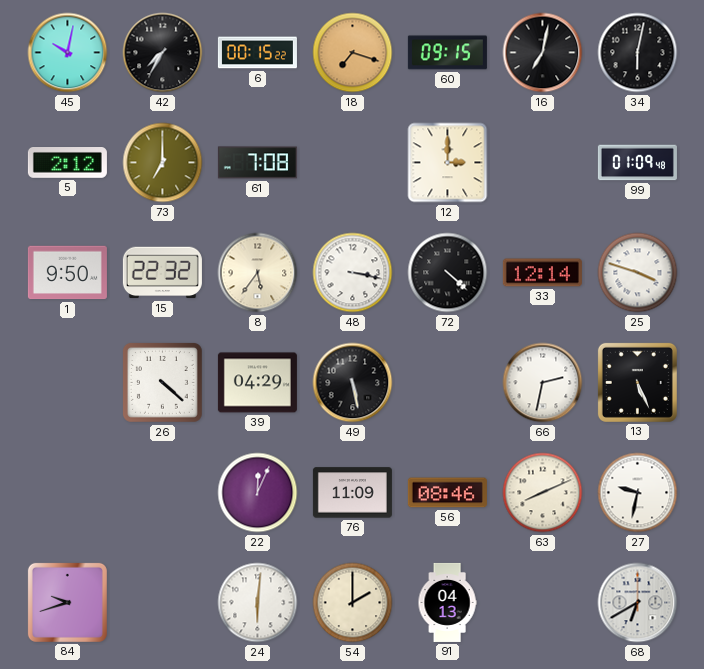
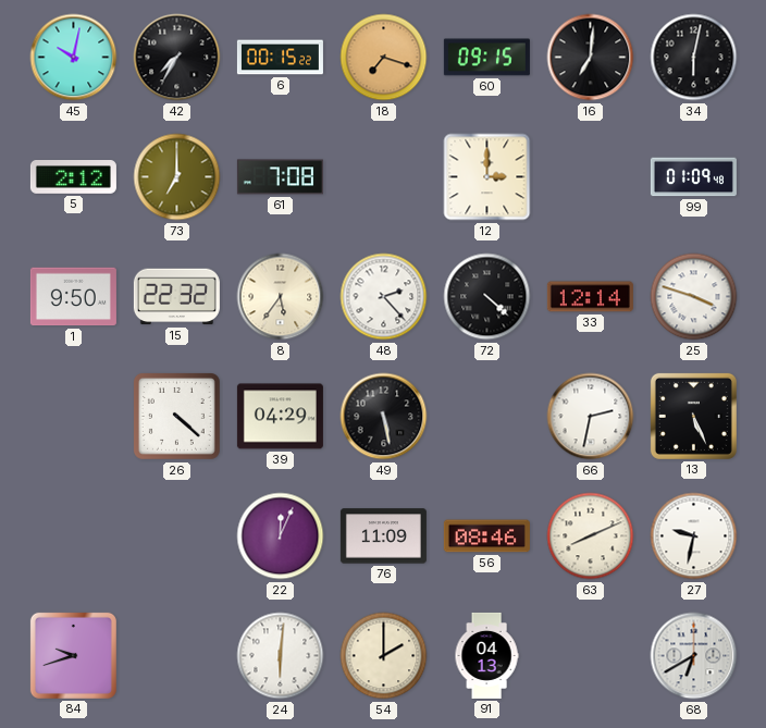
16: 7:02 -> 7:01
48: 3:17 -> 2:23
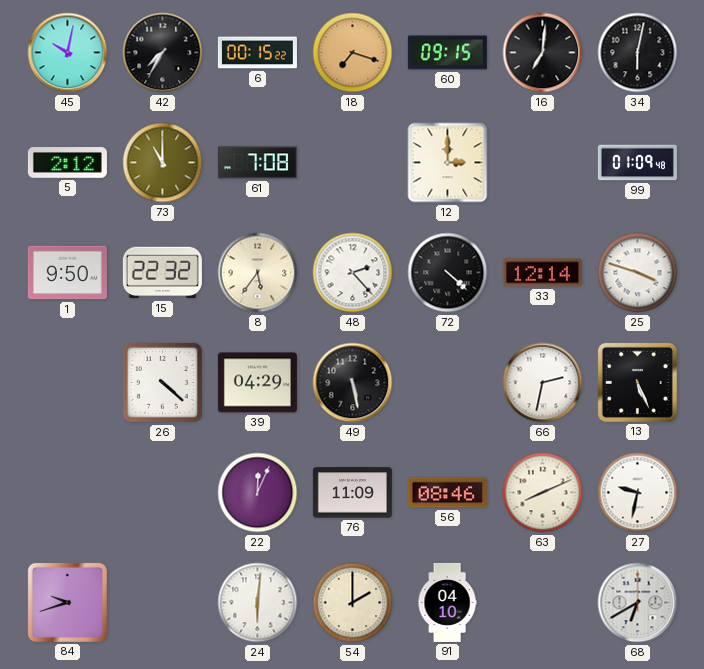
73: 7:00 -> 11:00
91: 04:13 -> 04:10
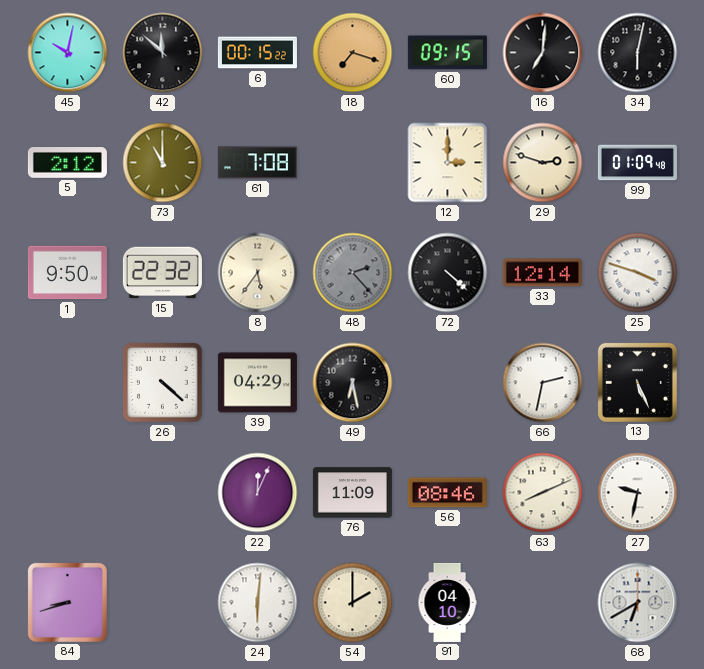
42: 7:35 -> 11:52
29: none -> 2:48
48 dial: white -> grey
49: 5:28 -> 6:28
84: 9:42 -> 8:42
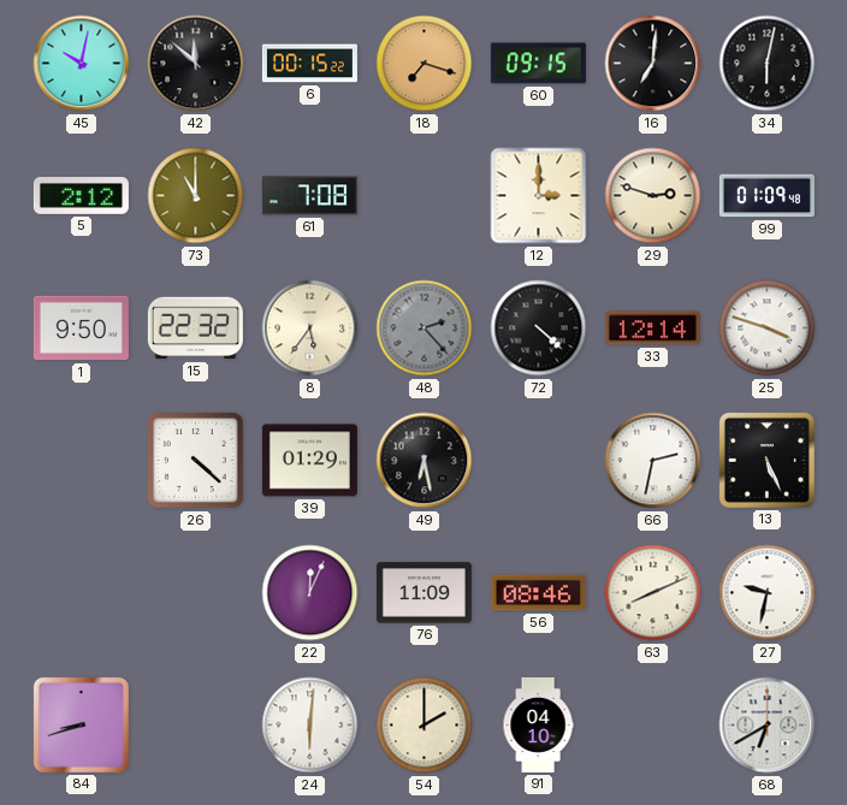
39: 04:29 -> 01:29
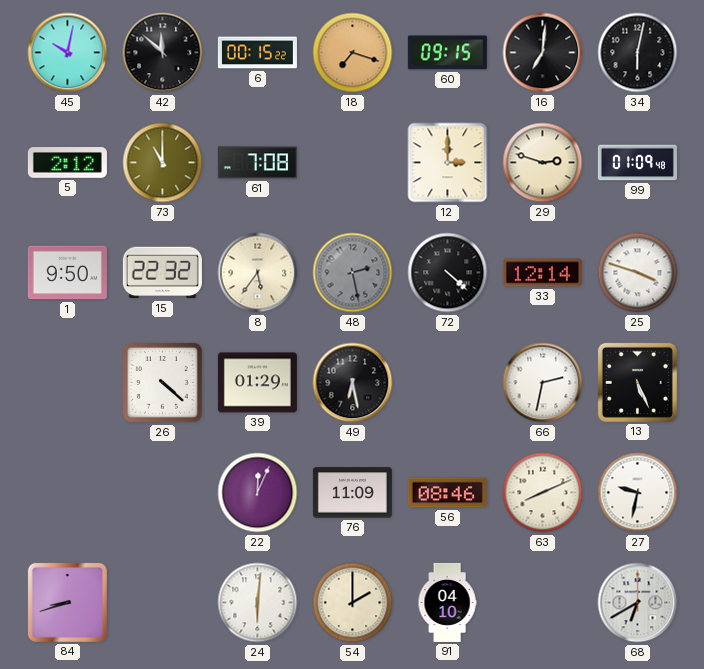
48: 2:23 -> 2:28
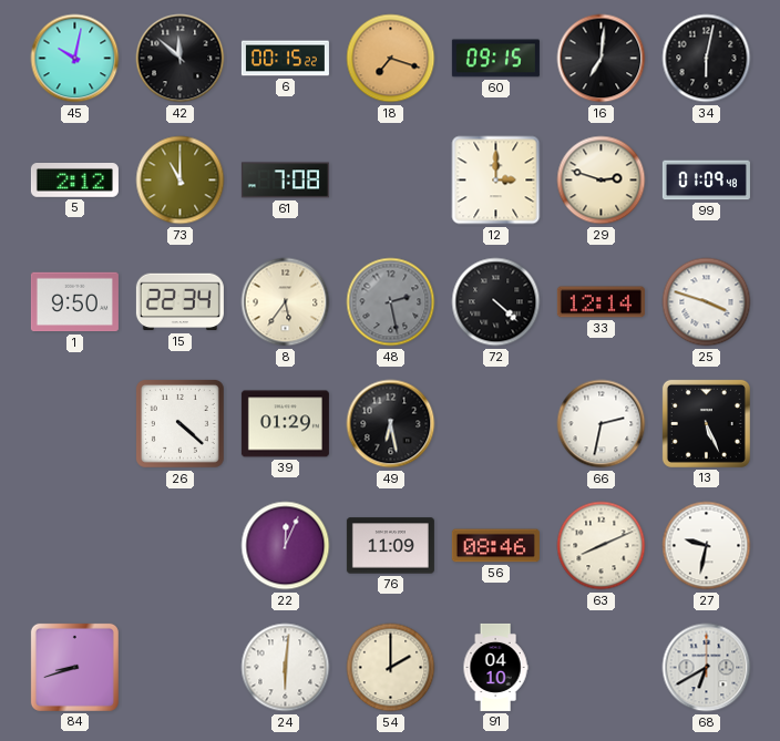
15: 22:32 -> 22:34
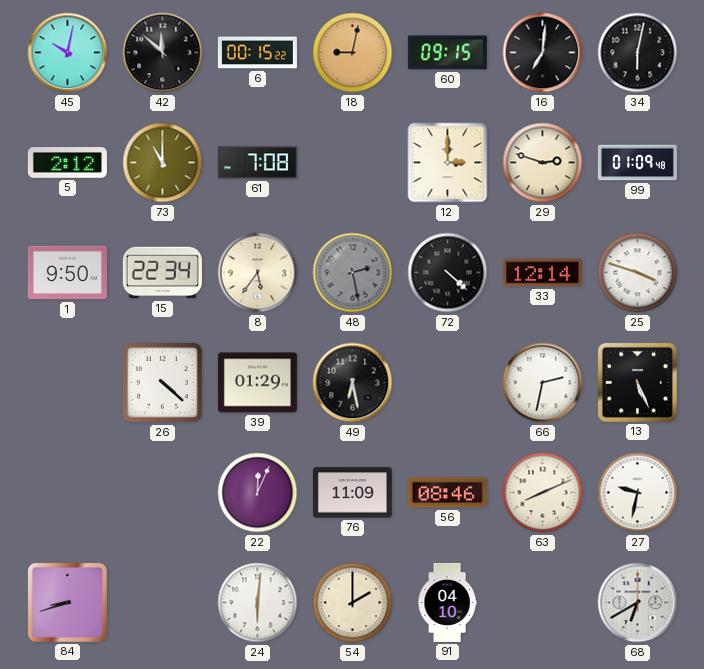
18: 7:18 -> 9:02
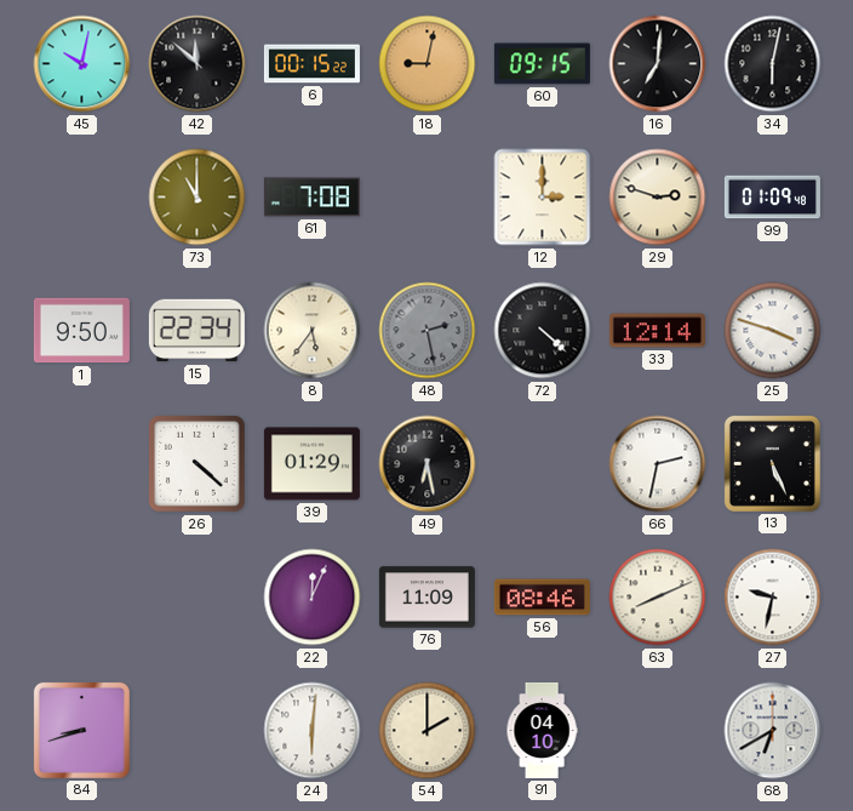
5: 2:12 -> none
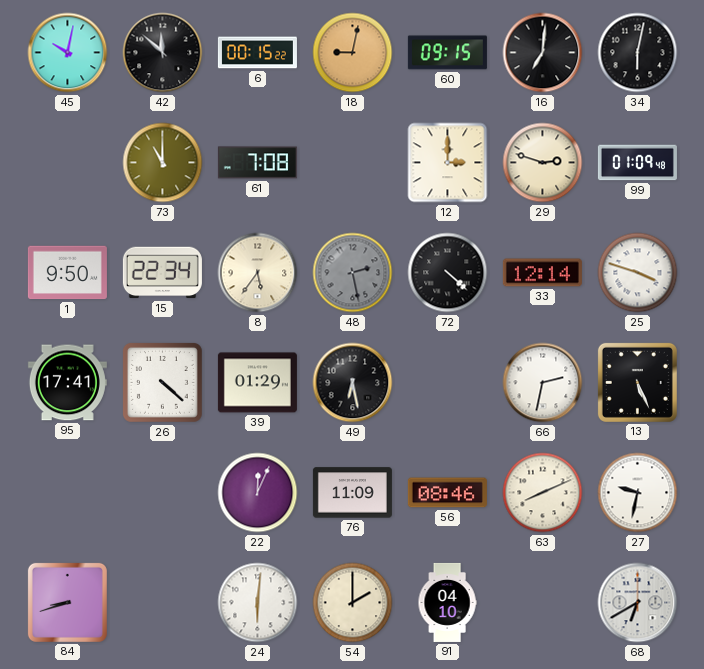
95: none -> 17:41
